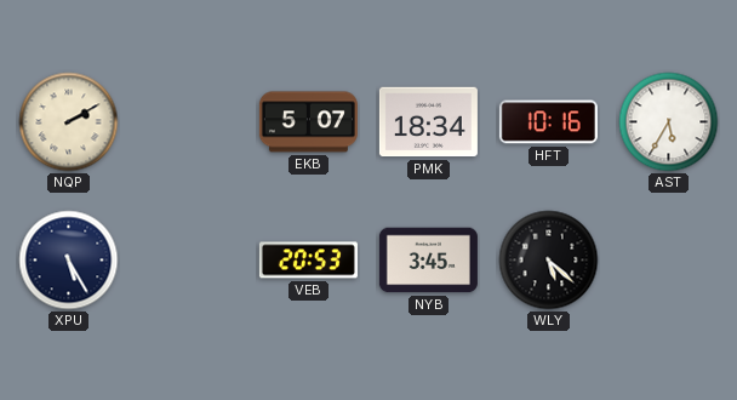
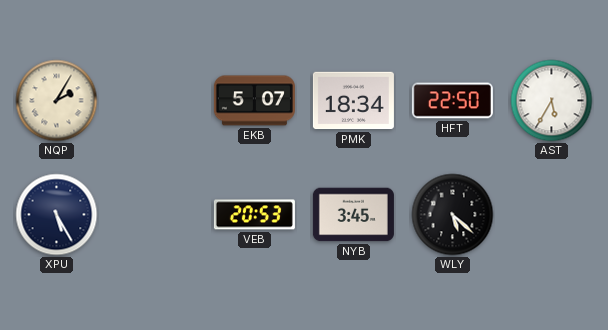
NQP: 2:10 -> 2:05
HFT: 10:16 -> 22:50
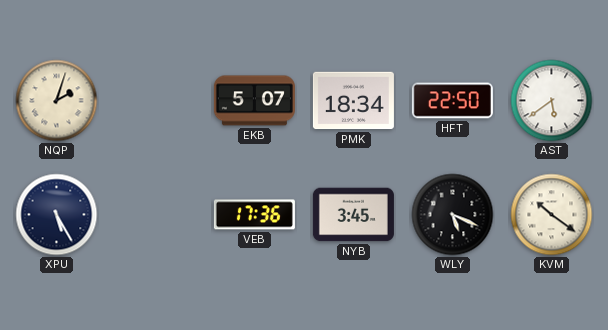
NQP: 2:05 -> 2:03
AST: 5:35 -> 5:39
VEB: 20:53 -> 17:36
WLY: 5:22 -> 5:19
KVM: none -> 10:21
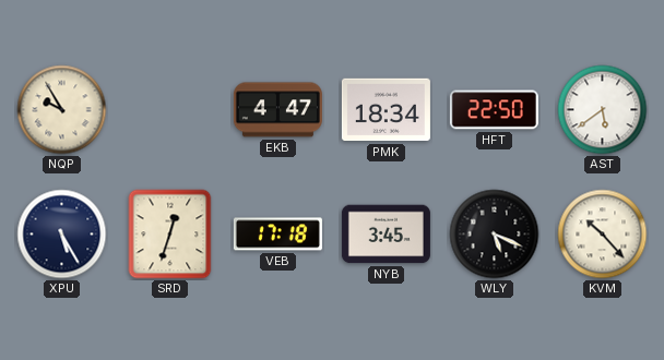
NQP: 2:03 -> 9:55
EKB: 5:07 -> 4:47
SRD: none -> 12:33
VEB: 17:36 -> 17:18
KVM: 10:21 -> 10:23
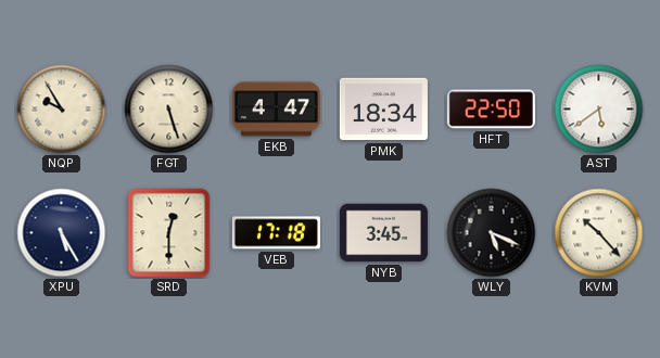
FGT: none -> 5:27
SRD: 12:33 -> 12:30
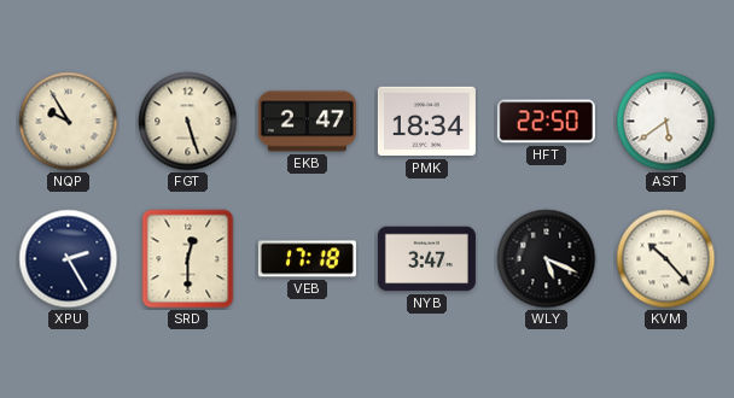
EKB: 4:47 -> 2:47
XPU: 5:25 -> 2:25
NYB: 3:45 -> 3:47
